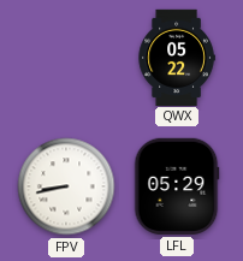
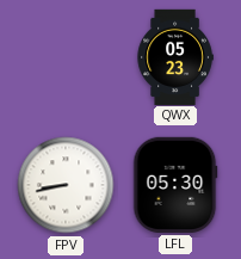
QWX: 05:22 -> 05:23
LFL: 05:29 -> 05:30
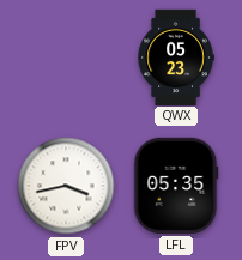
FPV: 8:43 -> 3:43
LFL: 05:30 -> 05:35
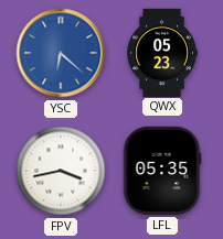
YSC: none -> 6:22
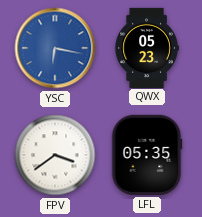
YSC: 6:22 -> 6:17
FPV: 3:43 -> 3:39
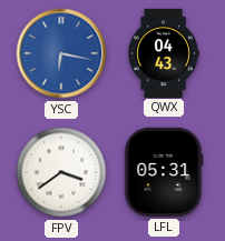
QWX: 05:23 -> 04:43
LFL: 05:35 -> 05:31
